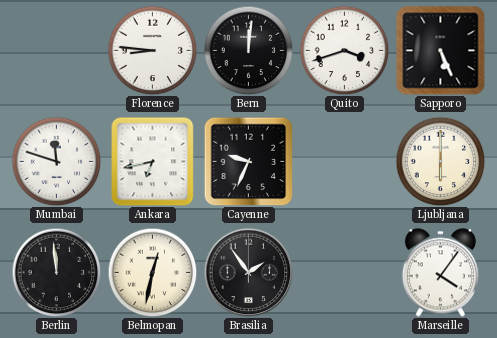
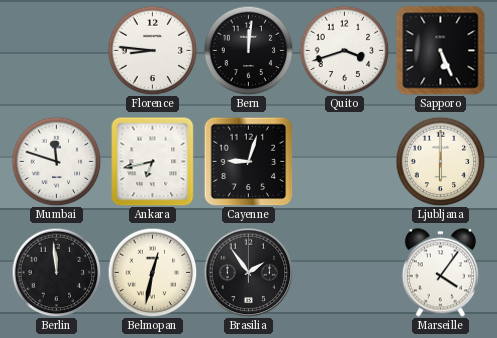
Cayenne: 9:34 -> 9:03
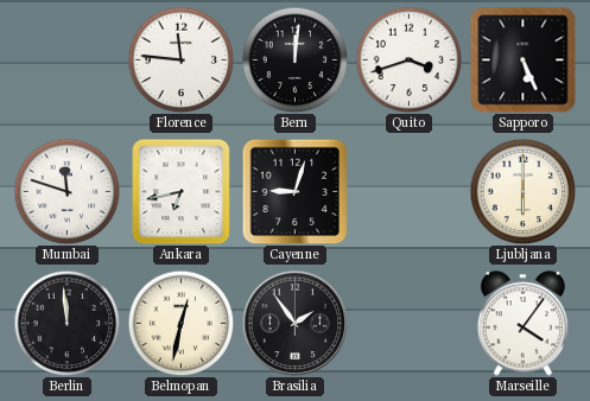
Florence: 8:46 -> 11:46
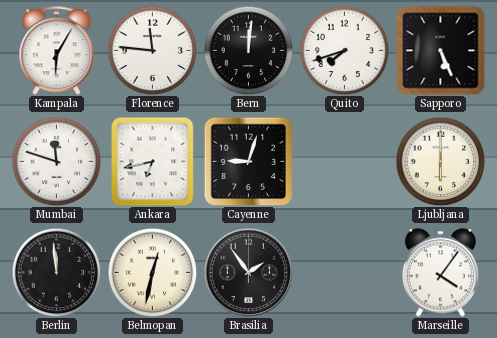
Kampala: none -> 6:05
Quito: 3:42 -> 7:42
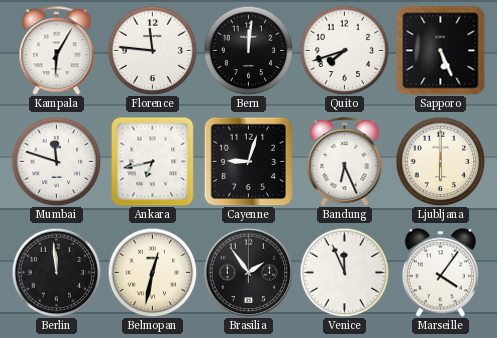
Bandung: none -> 6:26
Venice: none -> 11:56
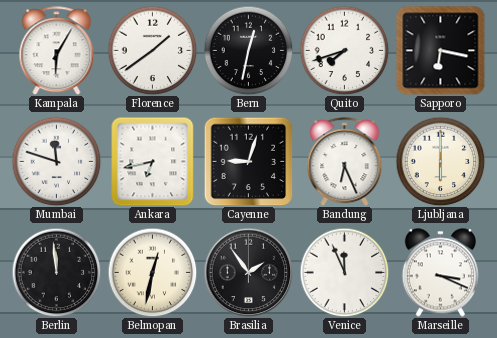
Florence: 11:46 -> 1:39
Bern: 12:01 -> 12:32
Sapporo: 5:26 -> 6:17
Marseille: 4:06 -> 3:19
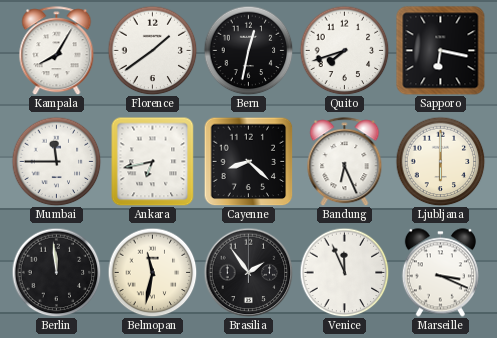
Kampala: 6:05 -> 8:05
Mumbai: 11:48 -> 11:45
Cayenne: 9:03 -> 8:22
Belmopan: 12:32 -> 11:32
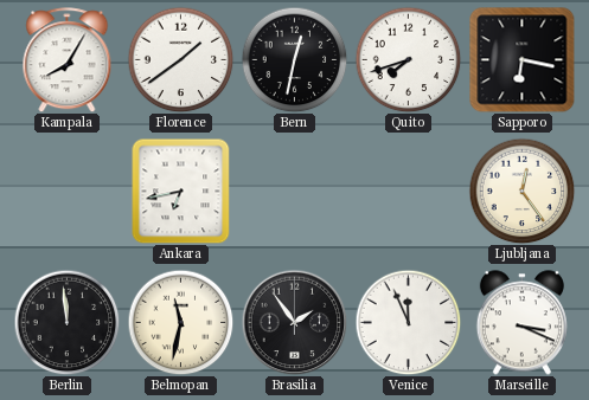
Mumbai: 11:45 -> none
Cayenne: 8:22 -> none
Bandung: 6:26 -> none
Ljubljana: 6:00 -> 12:24
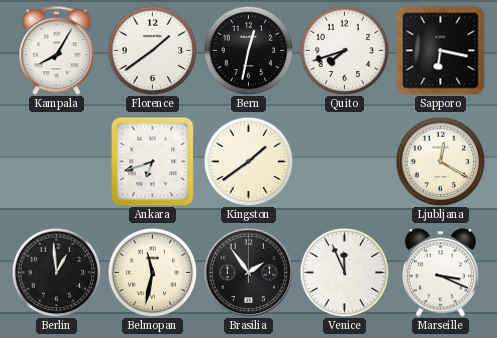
Ankara: 6:43 -> 6:42
Kingston: none -> 1:39
Ljubljana: 12:24 -> 12:20
Berlin: 11:59 -> 12:59
